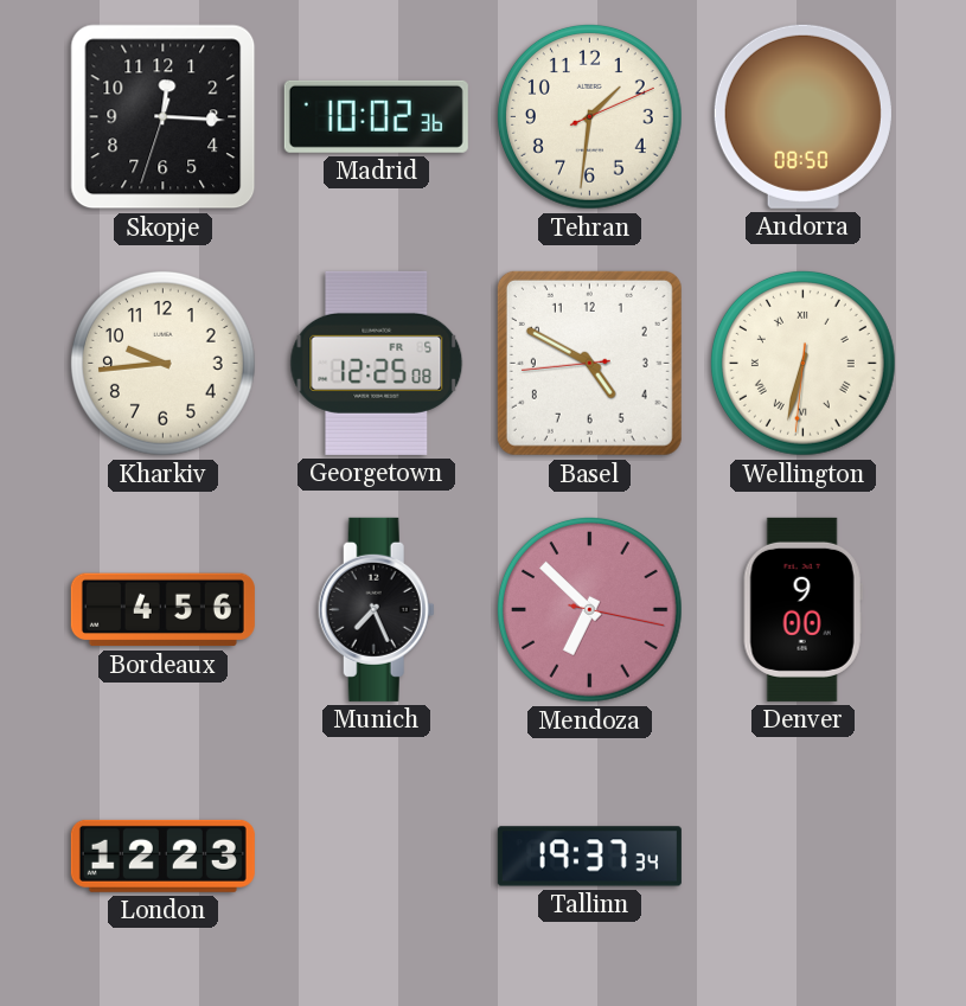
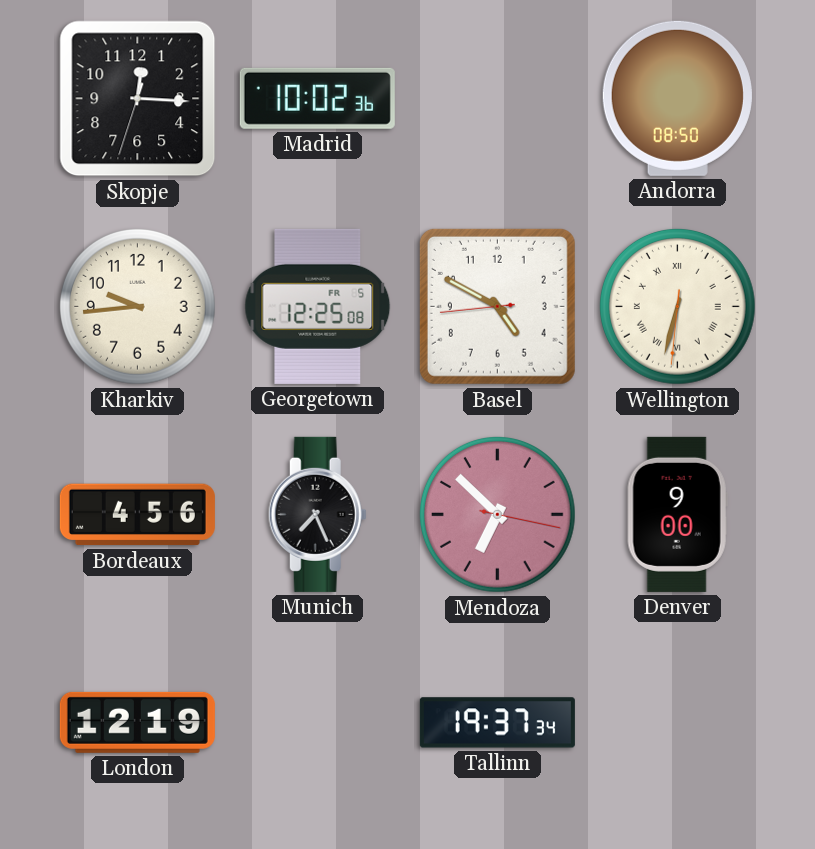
Tehran: 1:31 -> none
London: 12:23 -> 12:19
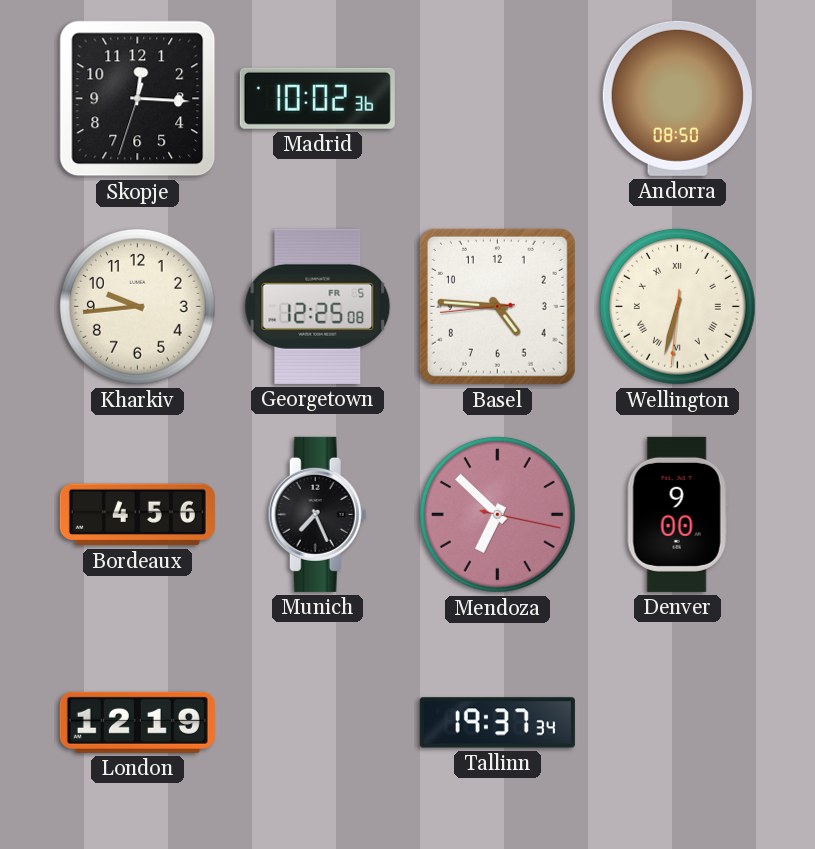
Basel: 4:49 -> 4:45
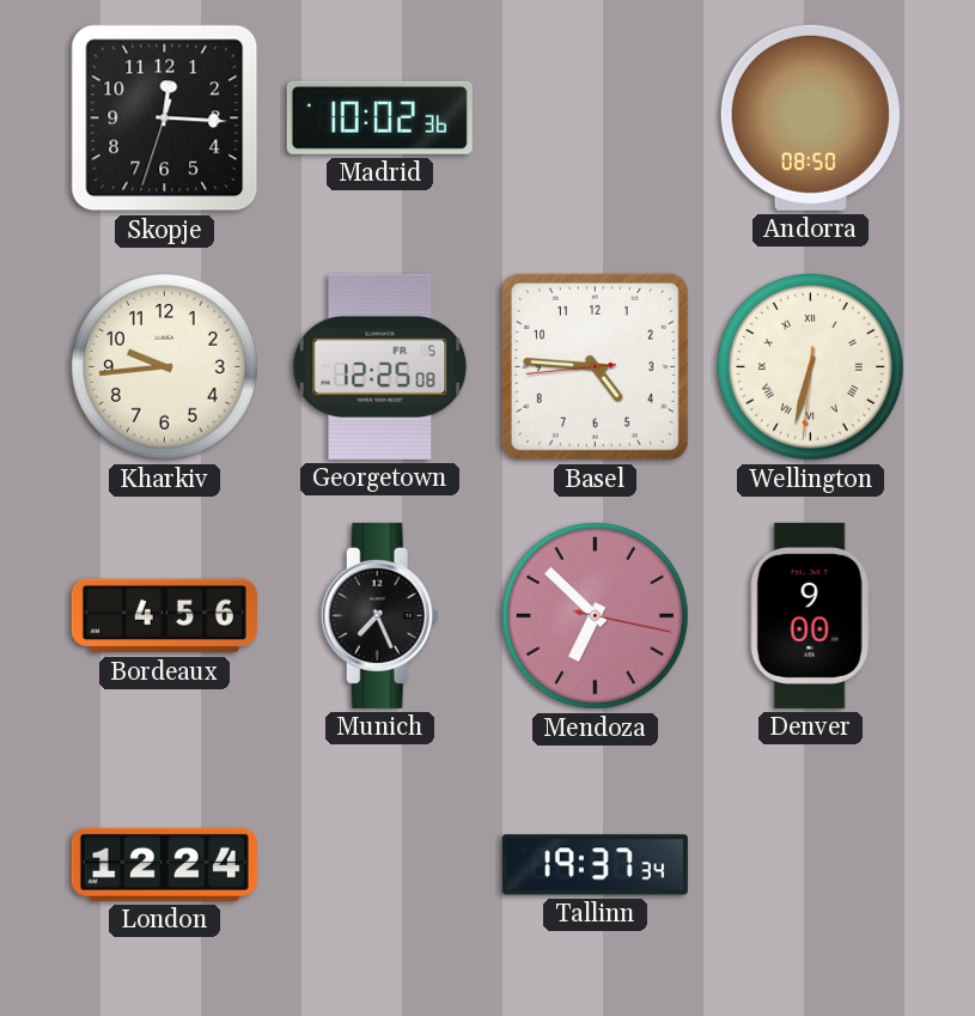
London: 12:19 -> 12:24
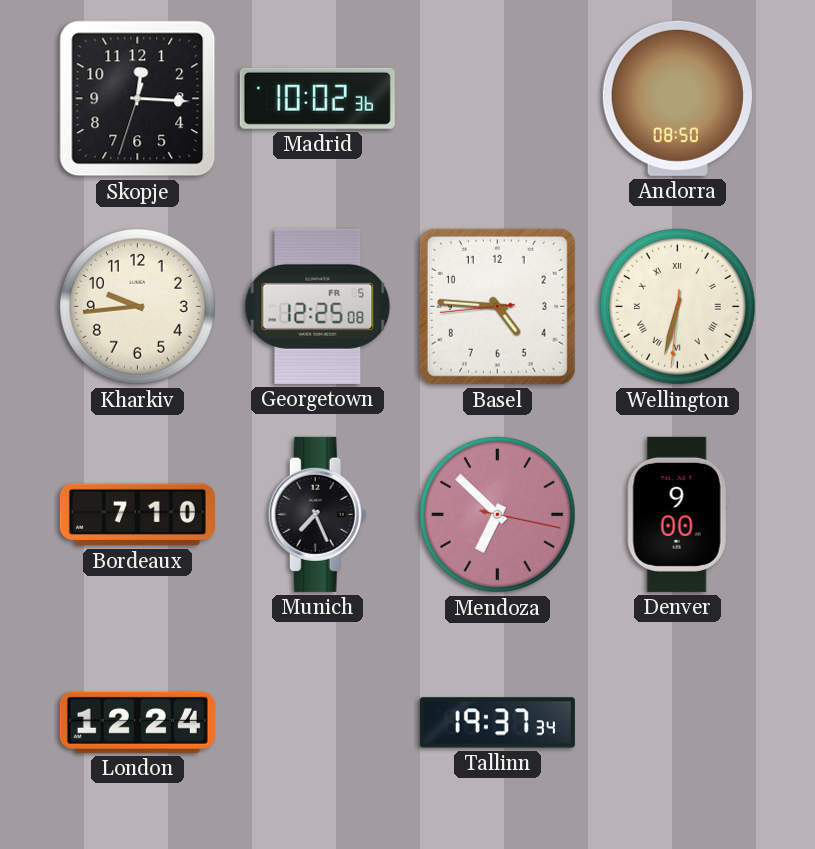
Bordeaux: 4:56 -> 7:10
